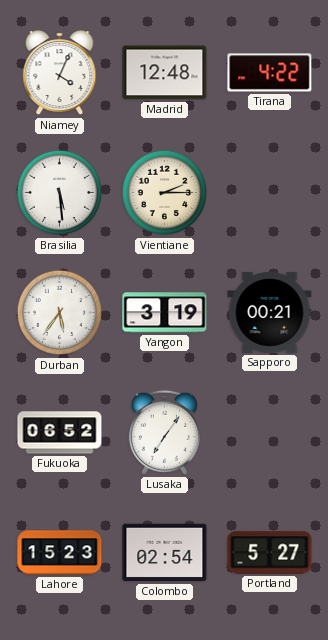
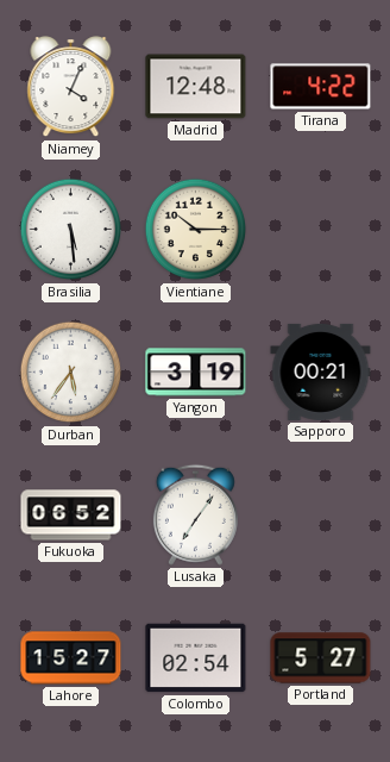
Vientiane: 2:15 -> 10:15
Lahore: 15:23 -> 15:27
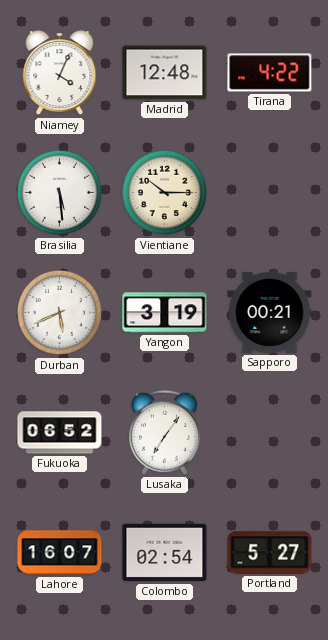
Durban: 5:36 -> 5:41
Lahore: 15:27 -> 16:07
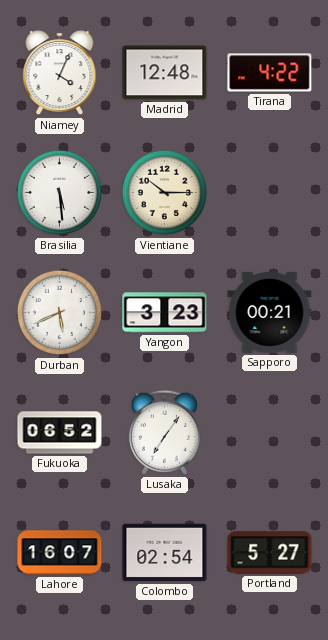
Yangon: 3:19 -> 3:23
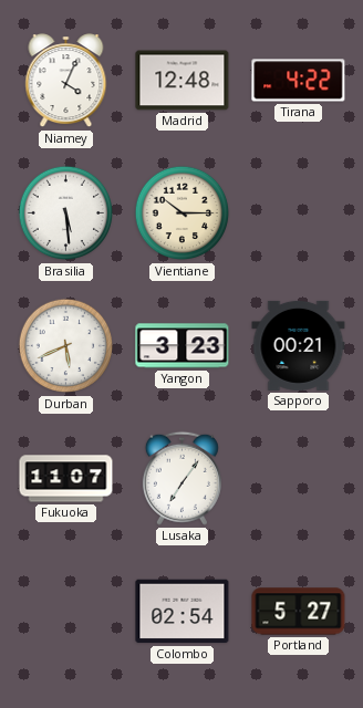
Fukuoka: 06:52 -> 11:07
Lahore: 16:07 -> none
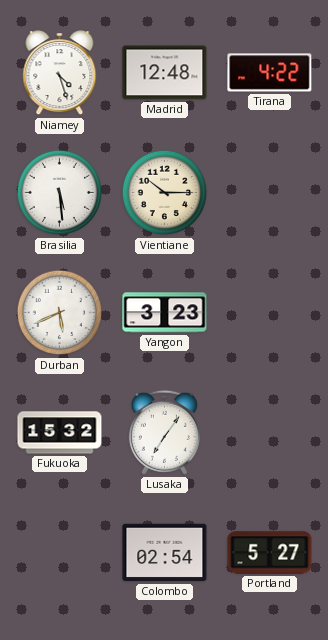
Niamey: 4:04 -> 4:27
Sapporo: 00:21 -> none
Fukuoka: 11:07 -> 15:32
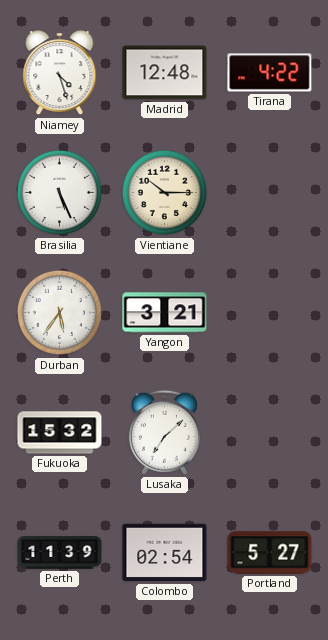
Brasilia: 5:29 -> 5:26
Durban: 5:41 -> 5:36
Yangon: 3:23 -> 3:21
Lusaka: 7:06 -> 7:08
Perth: none -> 11:39
